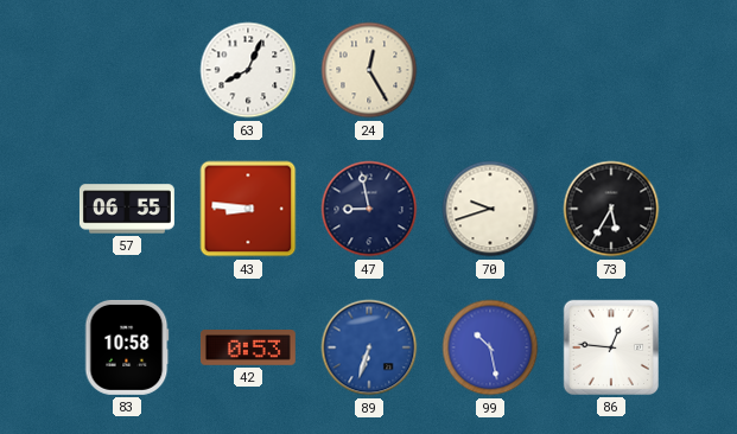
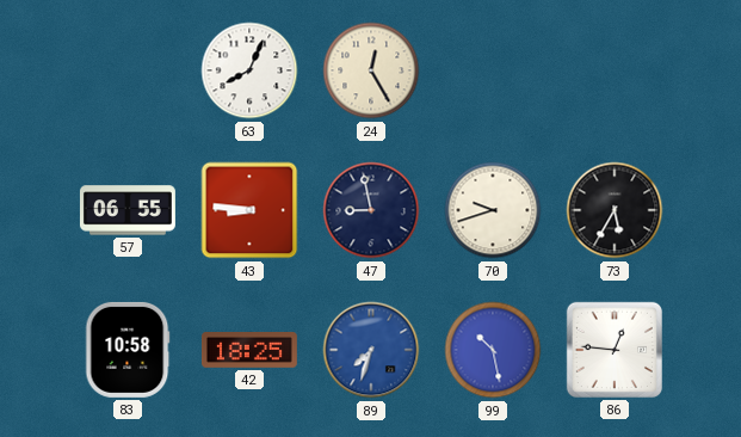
42: 0:53 -> 18:25
89: 6:33 -> 7:33
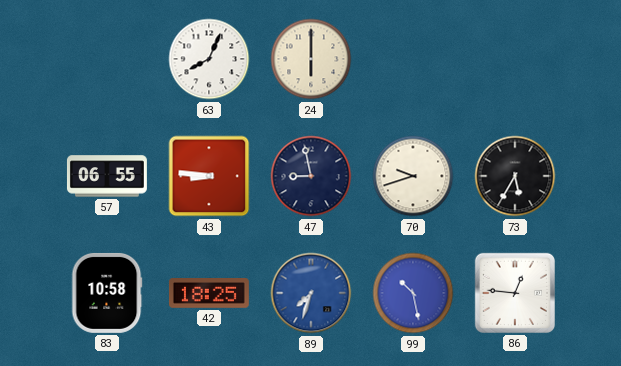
24: 12:25 -> 6:00
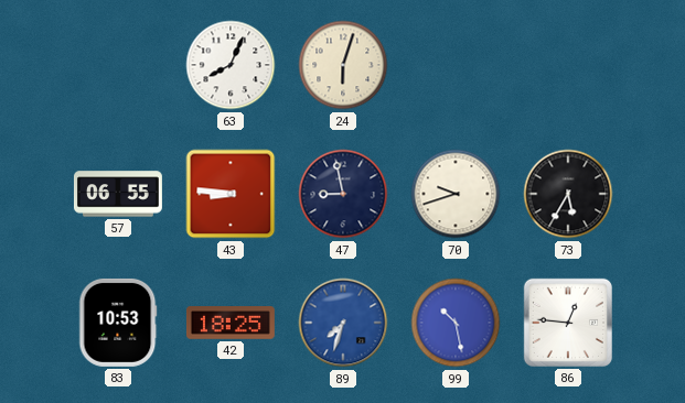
24: 6:00 -> 6:03
83: 10:58 -> 10:53
